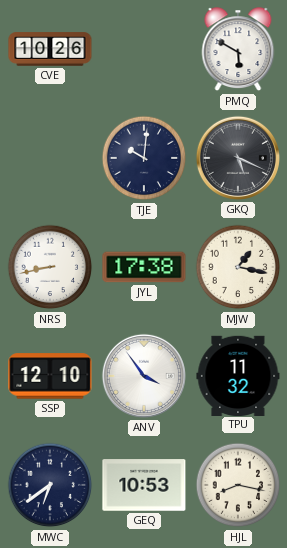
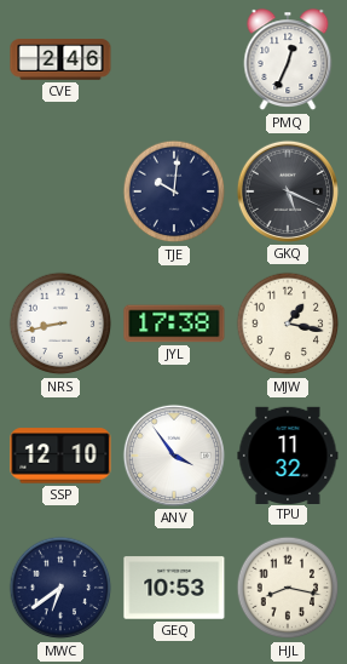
CVE: 10:26 -> 2:46
PMQ: 5:50 -> 12:34
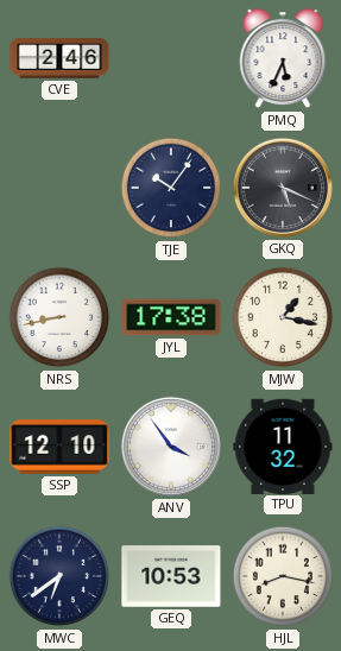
PMQ: 12:34 -> 5:34
TJE: 10:01 -> 10:06
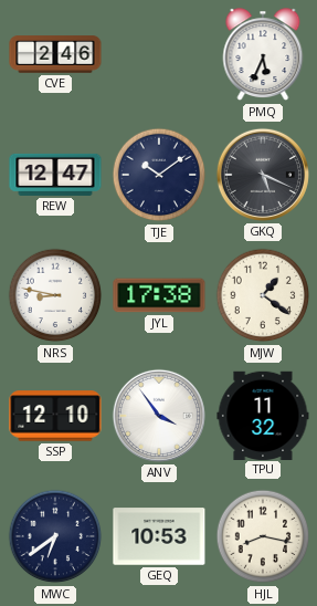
REW: none -> 12:47
TJE: 10:06 -> 10:09
NRS: 8:43 -> 8:47
MJW: 1:17 -> 1:21
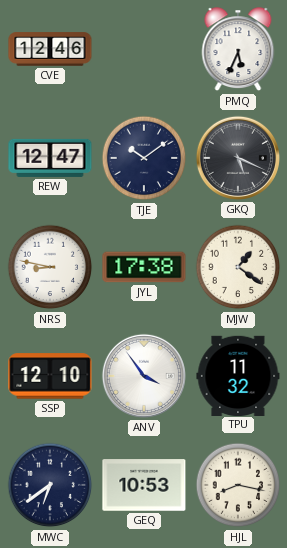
CVE: 2:46 -> 12:46
